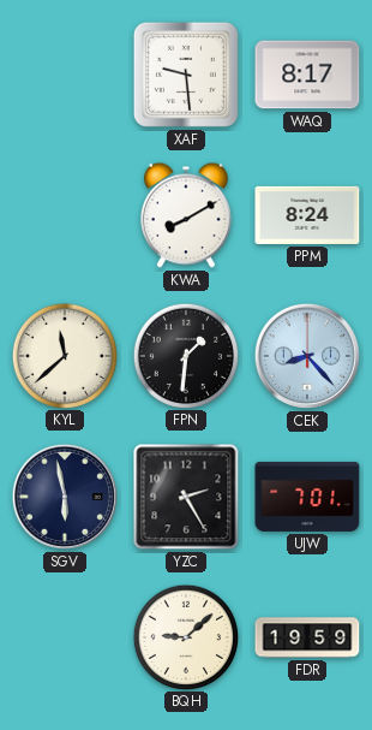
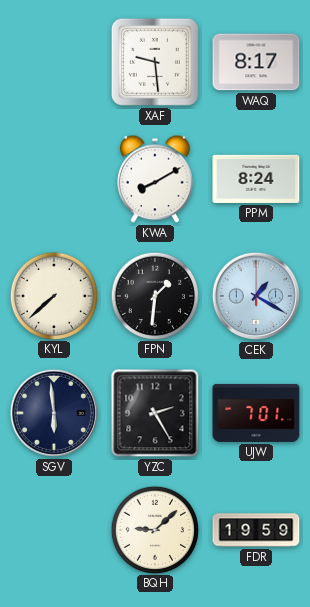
KYL: 11:38 -> 7:38
CEK: 8:23 -> 1:20
SGV: 5:58 -> 5:59
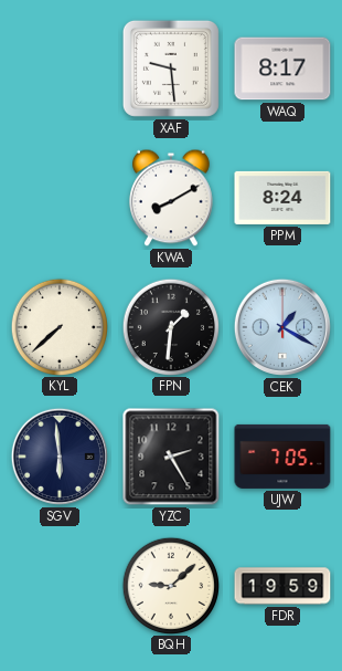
UJW: 7:01 -> 7:05
